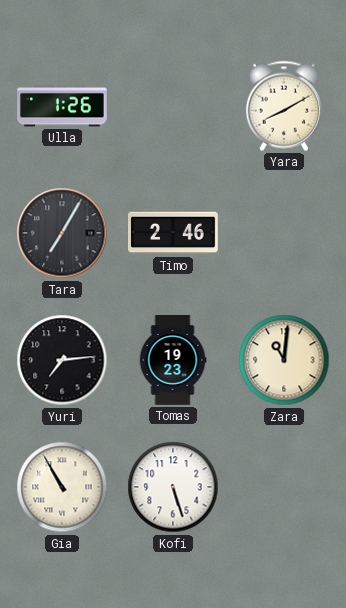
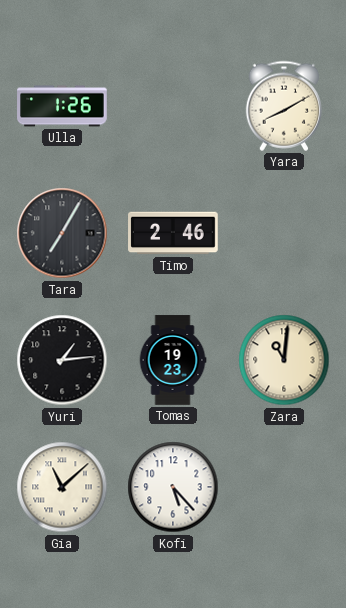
Yuri: 7:14 -> 1:14
Gia: 10:55 -> 11:08
Kofi: 5:27 -> 5:23
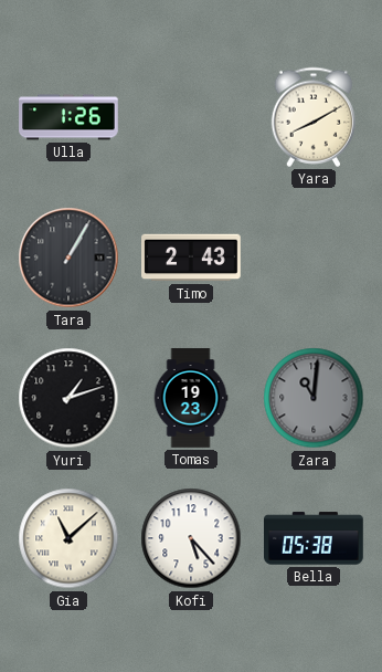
Tara: 7:05 -> 1:05
Timo: 2:46 -> 2:43
Yuri: 1:14 -> 1:12
Zara dial: cream -> grey
Bella: none -> 05:38
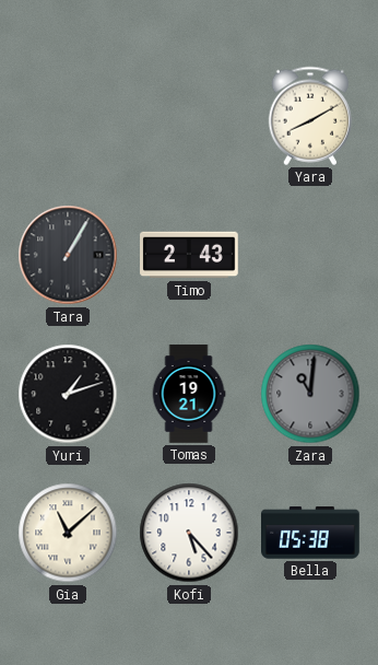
Ulla: 1:26 -> none
Tomas: 19:23 -> 19:21
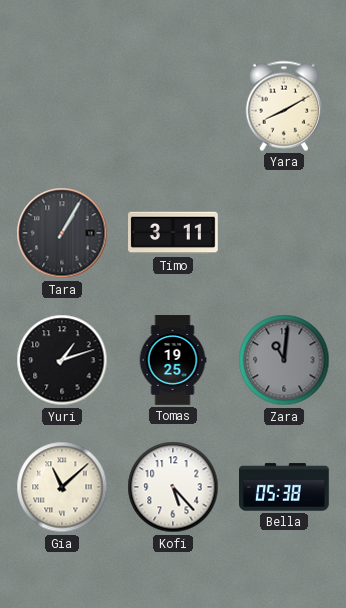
Timo: 2:43 -> 3:11
Tomas: 19:21 -> 19:25
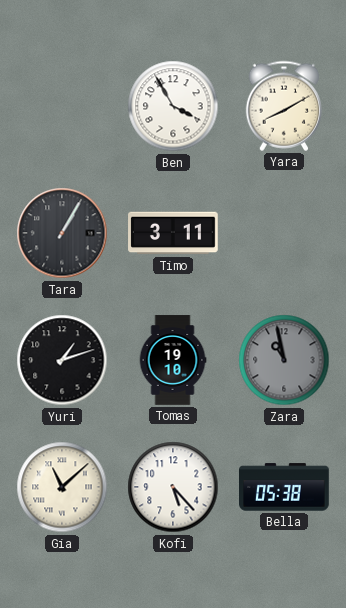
Ben: none -> 3:55
Tomas: 19:25 -> 19:10
Zara: 11:01 -> 10:58
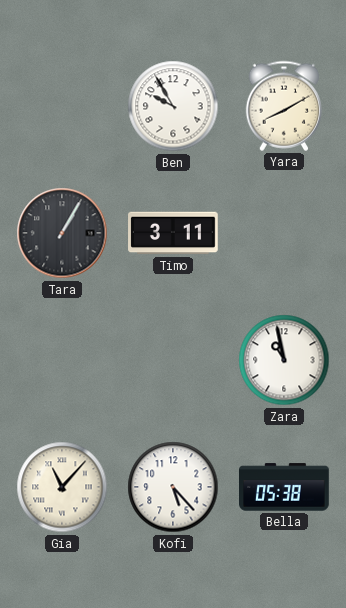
Ben: 3:55 -> 9:55
Yuri: 1:12 -> none
Tomas: 19:10 -> none
Zara dial: grey -> white
Gia: 11:08 -> 11:07
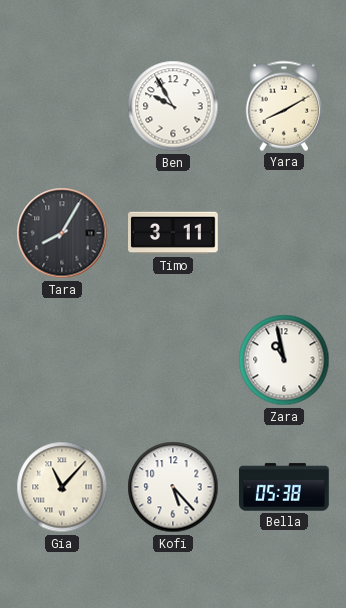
Tara: 1:05 -> 8:05
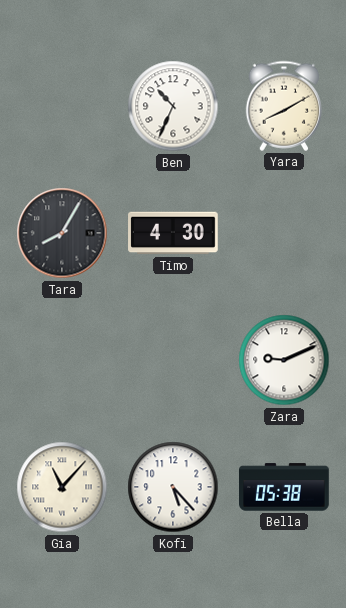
Ben: 9:55 -> 10:34
Timo: 3:11 -> 4:30
Zara: 10:58 -> 9:11
